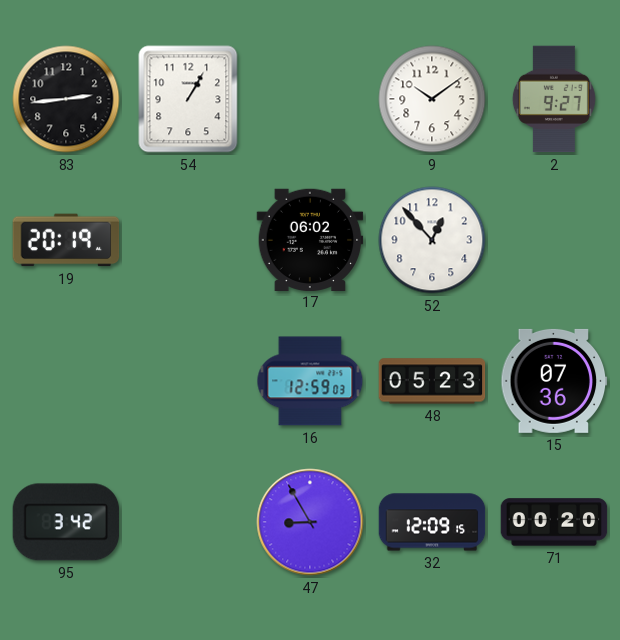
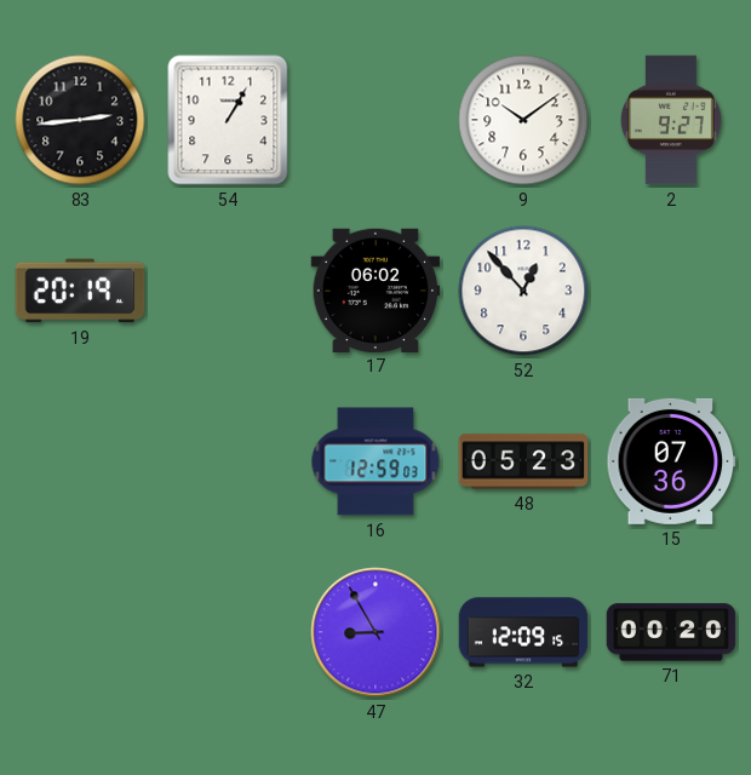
95: 3:42 -> none
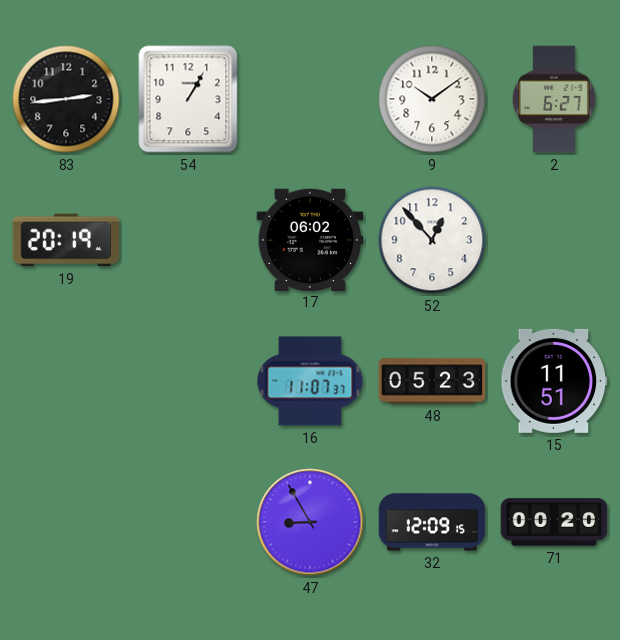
2: 9:27 -> 6:27
16: 12:59 -> 11:07
15: 07:36 -> 11:51
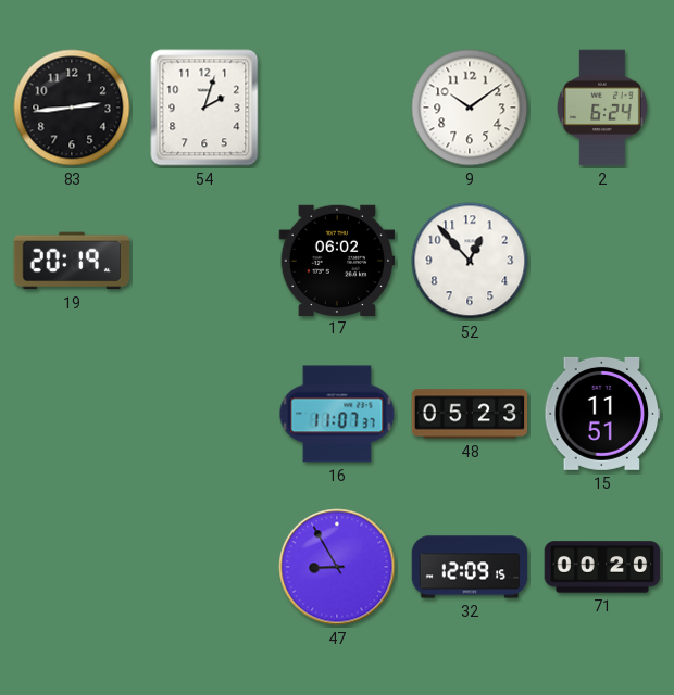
54: 1:05 -> 2:03
2: 6:27 -> 6:24
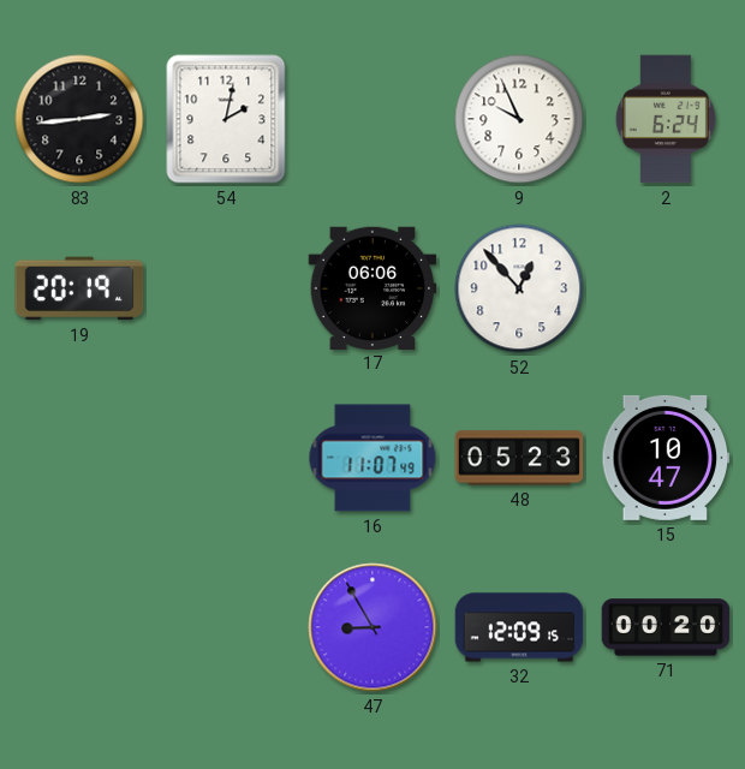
54: 2:03 -> 2:02
9: 10:09 -> 9:56
17: 06:02 -> 06:06
16: 11:07:37 -> 11:07:49
15: 11:51 -> 10:47
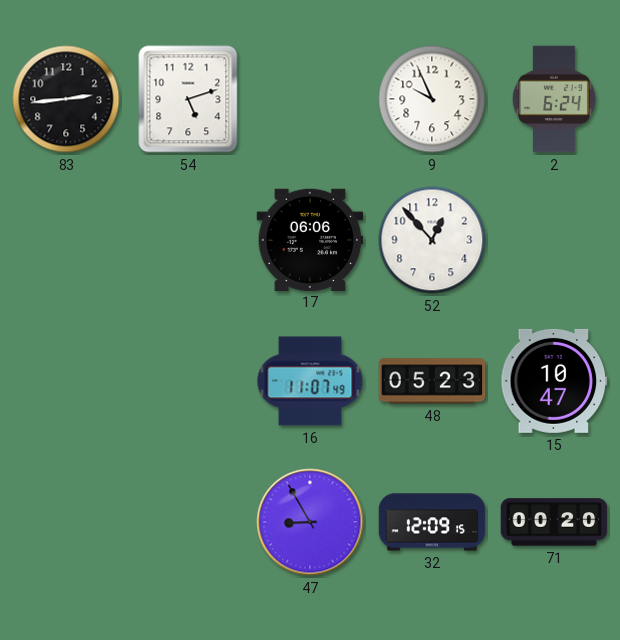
54: 2:02 -> 5:12
19: 20:19 -> none
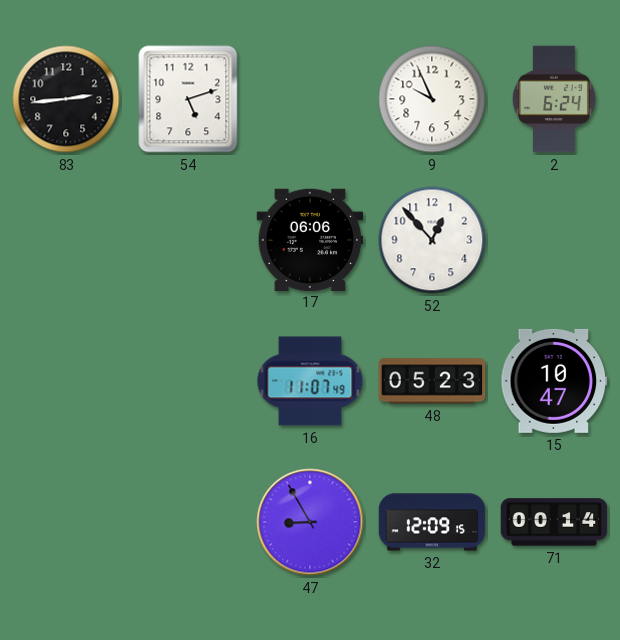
71: 00:20 -> 00:14
